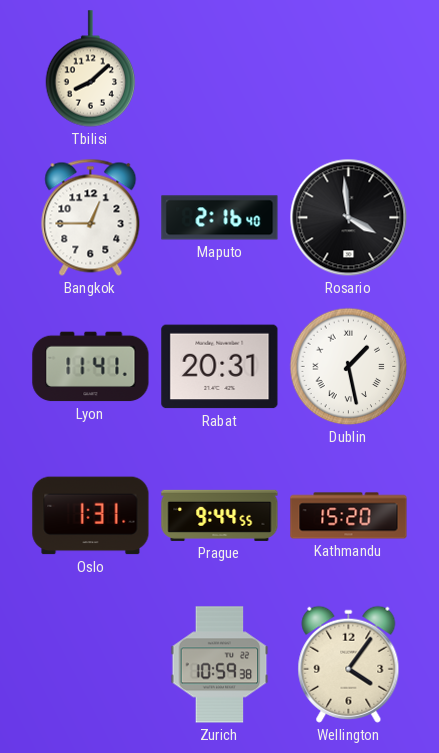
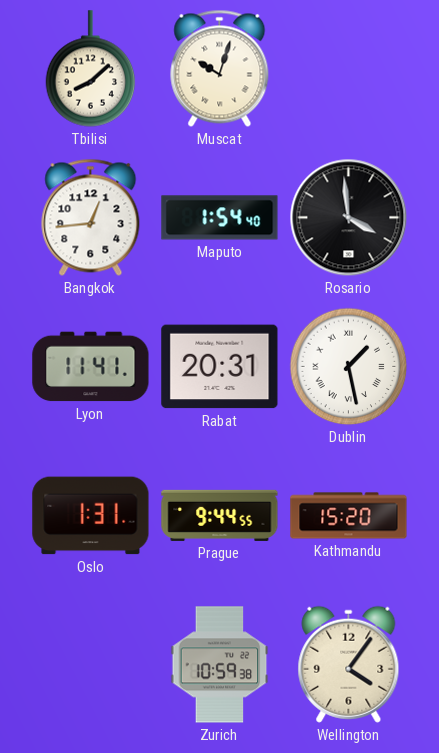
Muscat: none -> 10:03
Bangkok: 12:45 -> 12:44
Maputo: 2:16 -> 1:54
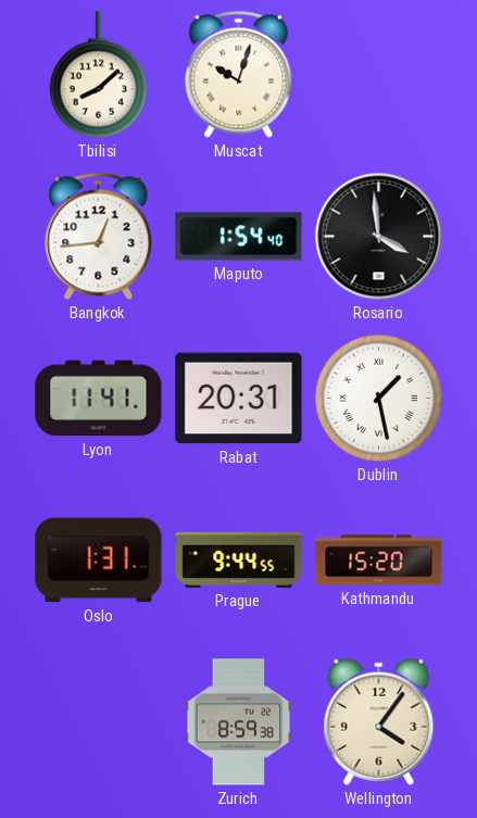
Zurich: 10:59 -> 8:59
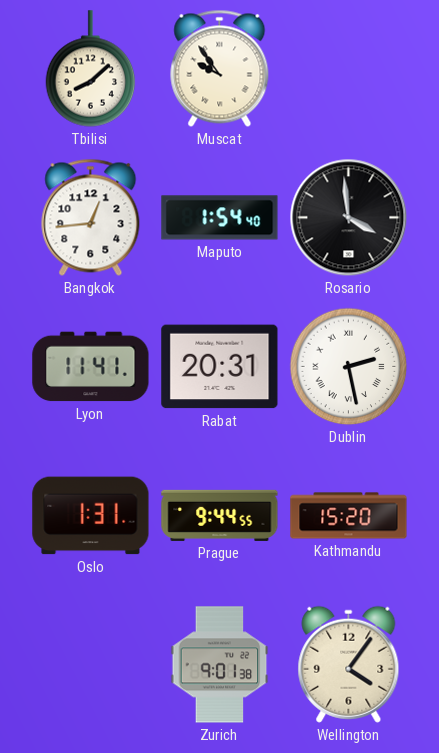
Muscat: 10:03 -> 9:54
Dublin: 1:28 -> 2:28
Zurich: 8:59 -> 9:01
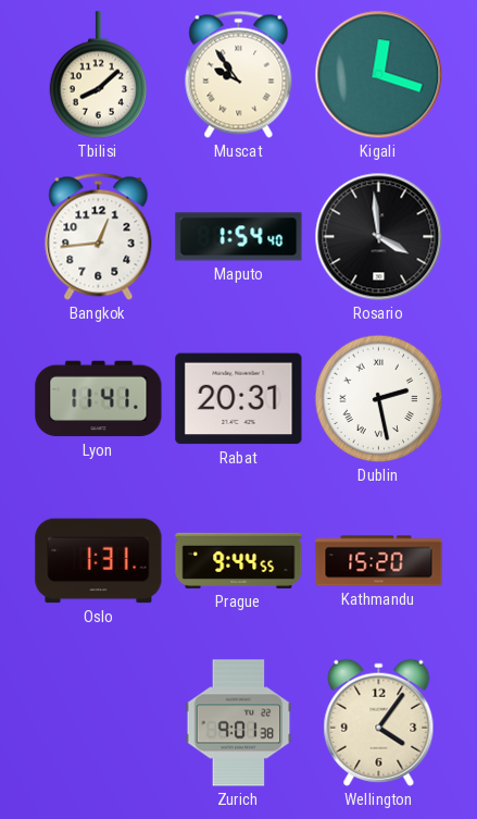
Kigali: none -> 12:18
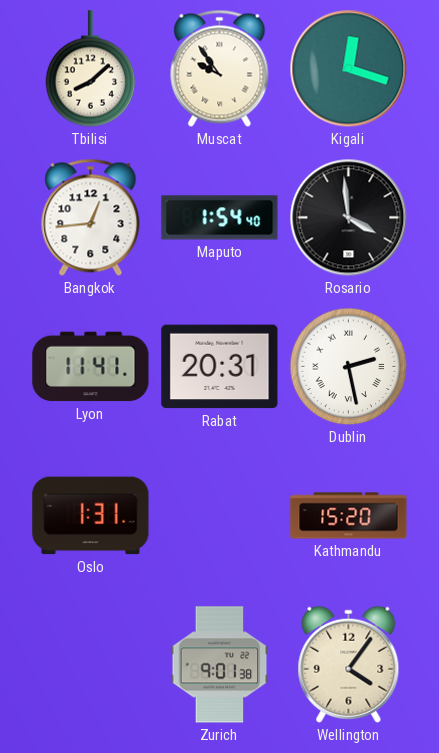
Prague: 9:44 -> none
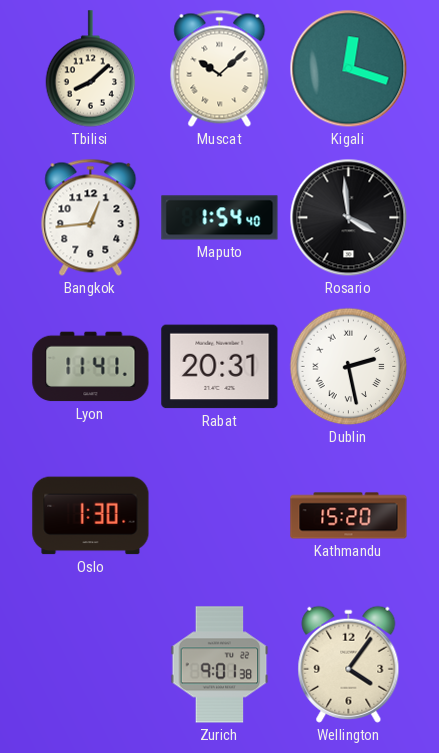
Muscat: 9:54 -> 10:08
Oslo: 1:31 -> 1:30
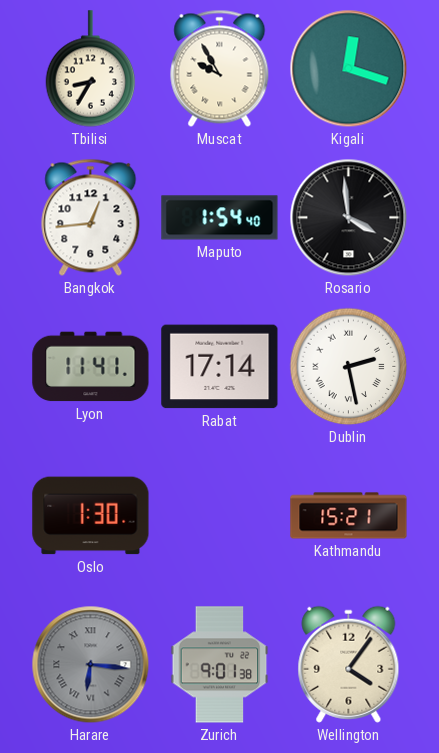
Tbilisi: 8:08 -> 8:35
Muscat: 10:08 -> 9:55
Rabat: 20:31 -> 17:14
Kathmandu: 15:20 -> 15:21
Harare: none -> 6:16
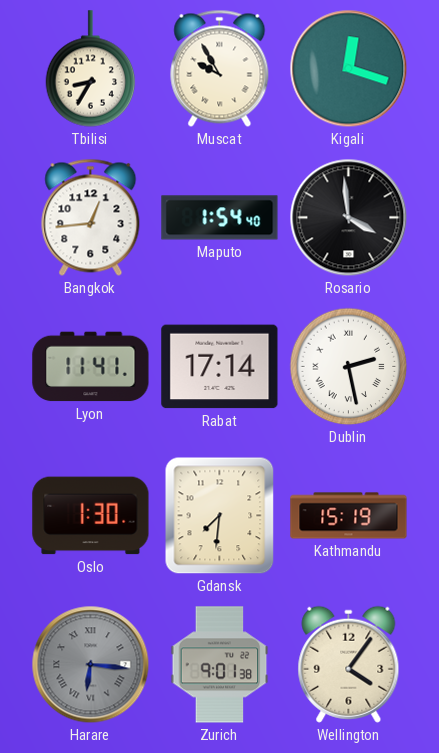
Gdansk: none -> 7:31
Kathmandu: 15:21 -> 15:19
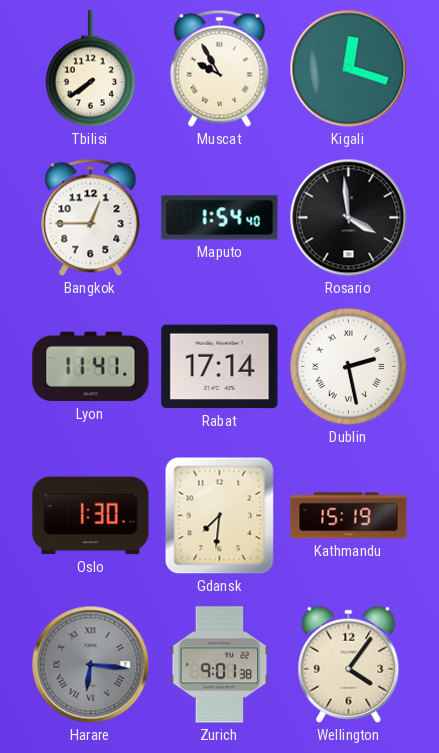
Tbilisi: 8:35 -> 7:39
Bangkok: 12:44 -> 12:45
